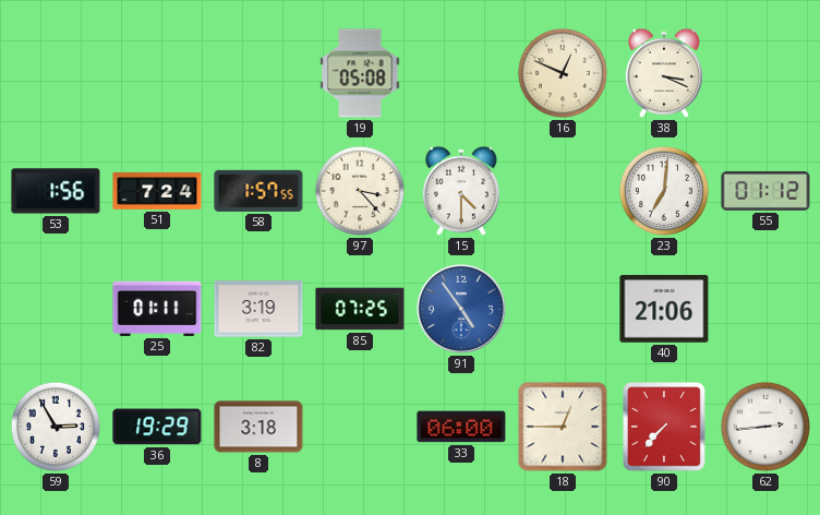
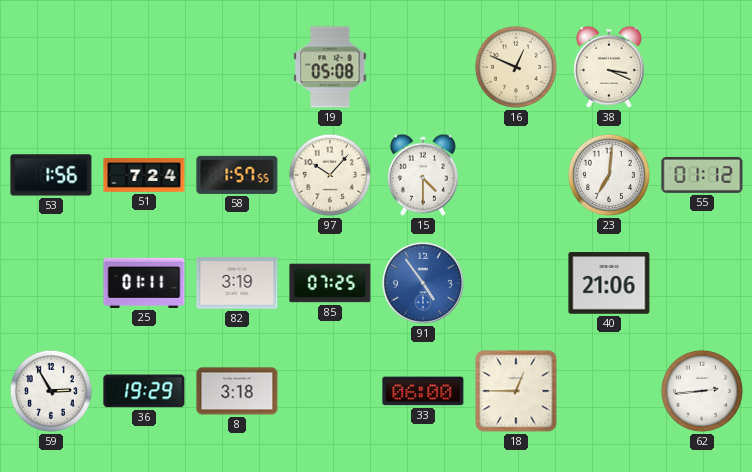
97: 3:23 -> 10:07
90: 7:37 -> none
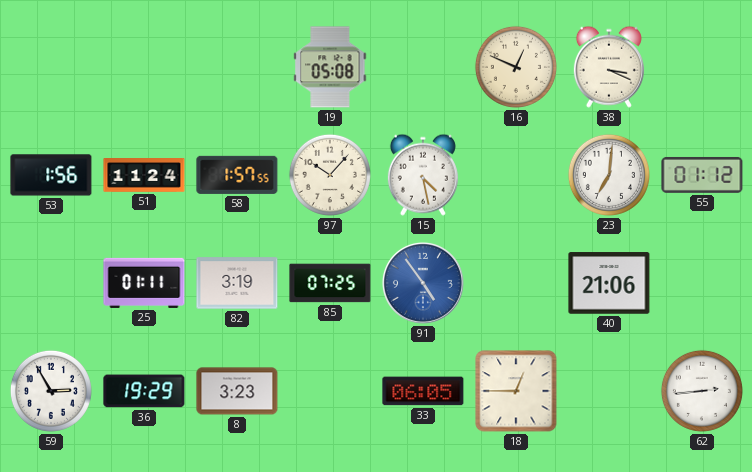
51: 7:24 -> 11:24
15: 4:30 -> 4:28
8: 3:18 -> 3:23
33: 06:00 -> 06:05
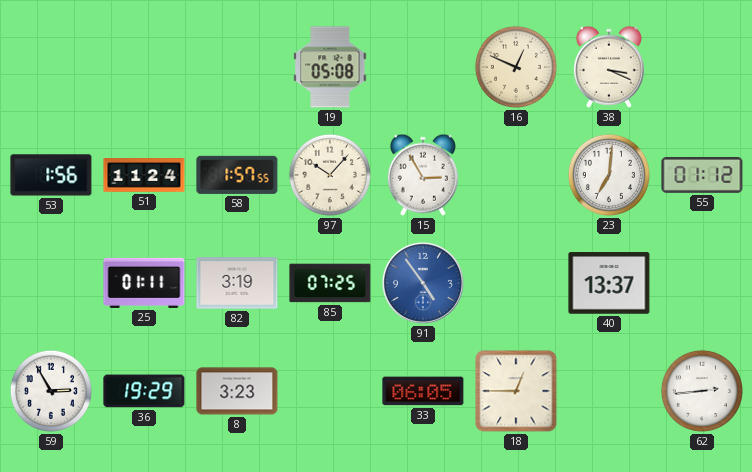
15: 4:28 -> 2:55
40: 21:06 -> 13:37
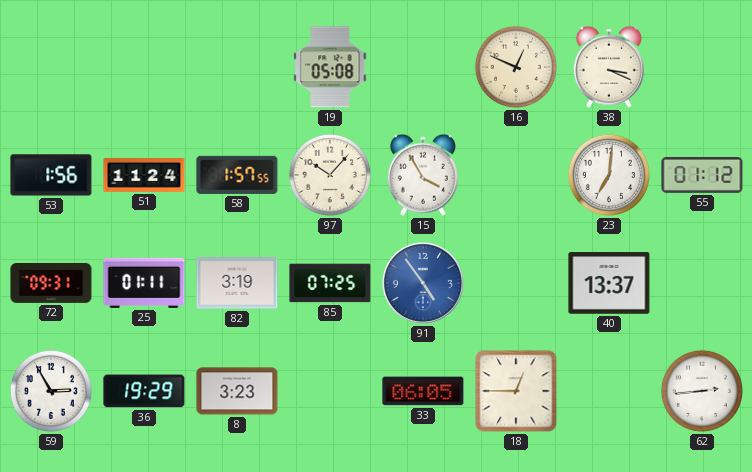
15: 2:55 -> 3:55
72: none -> 09:31
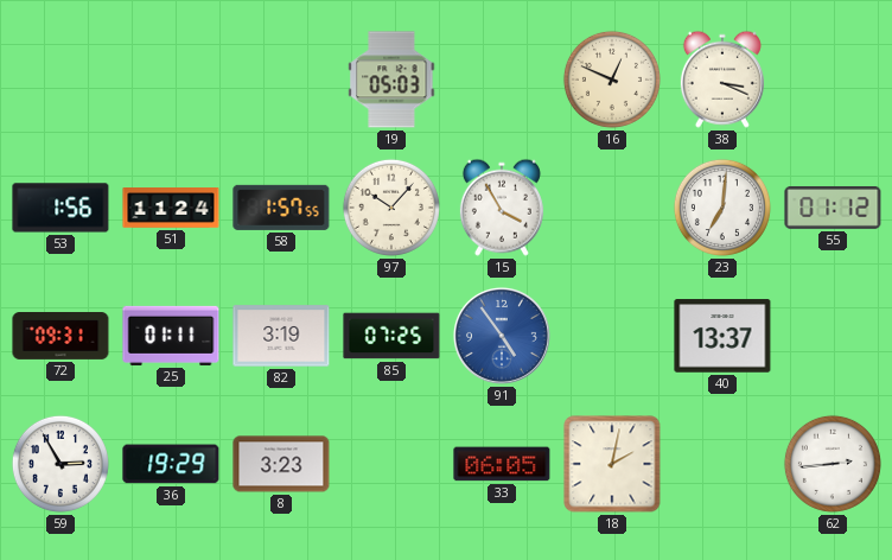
19: 05:08 -> 05:03
18: 12:45 -> 2:02
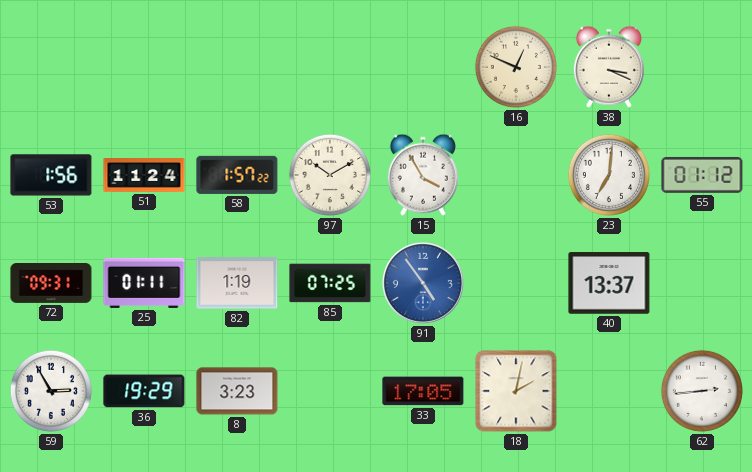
19: 05:03 -> none
58: 1:57:55 -> 1:57:22
97: 10:07 -> 10:10
82: 3:19 -> 1:19
33: 06:05 -> 17:05
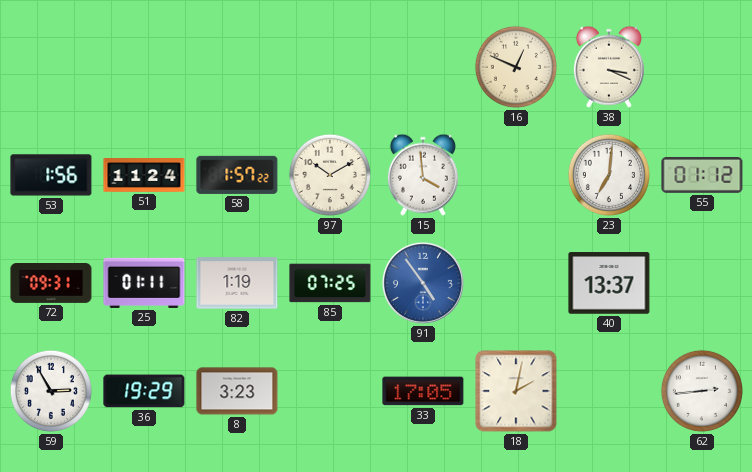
15: 3:55 -> 3:59
